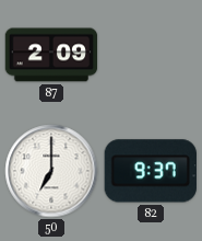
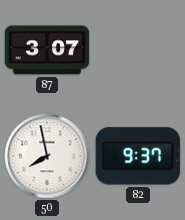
87: 2:09 -> 3:07
50: 7:00 -> 7:58
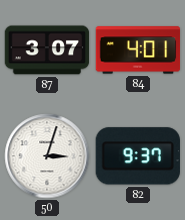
84: none -> 4:01
50: 7:58 -> 3:03
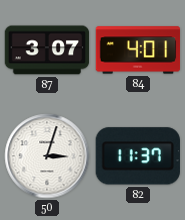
82: 9:37 -> 11:37
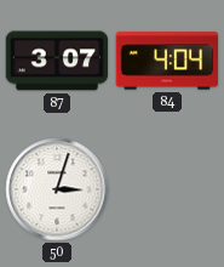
84: 4:01 -> 4:04
82: 11:37 -> none
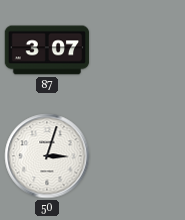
84: 4:04 -> none
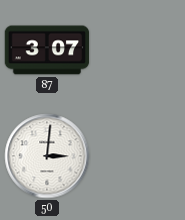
50: 3:03 -> 3:01
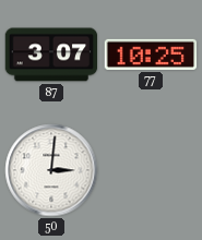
77: none -> 10:25
